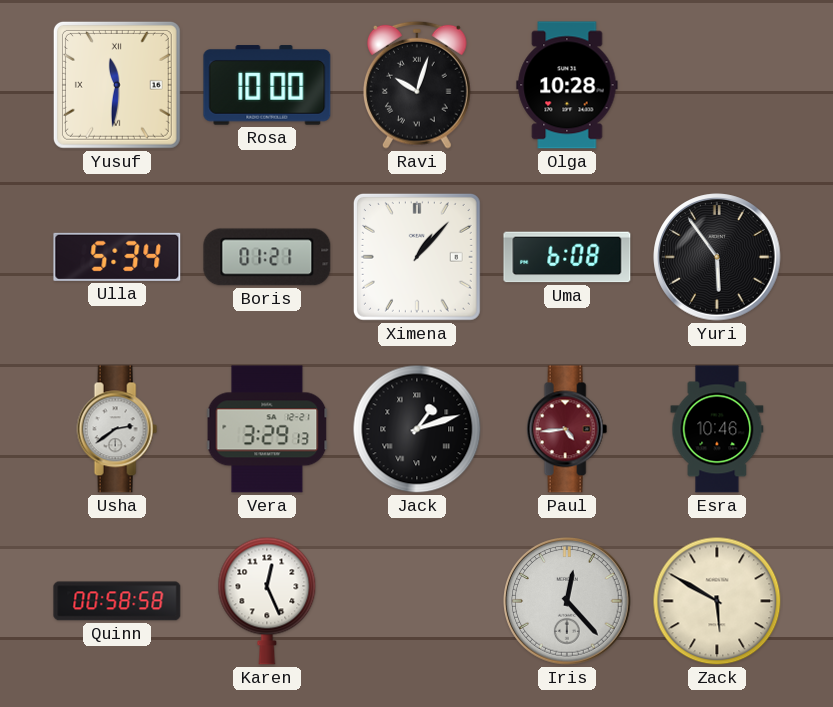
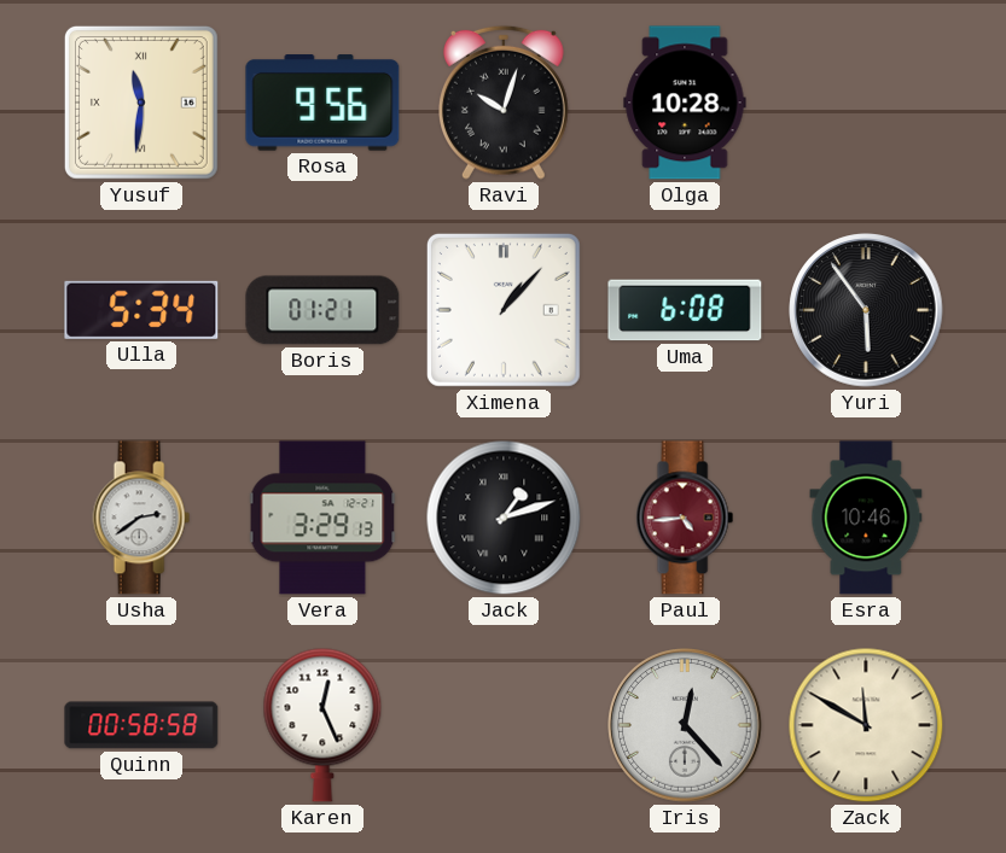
Rosa: 10:00 -> 9:56
Zack: 5:50 -> 11:50
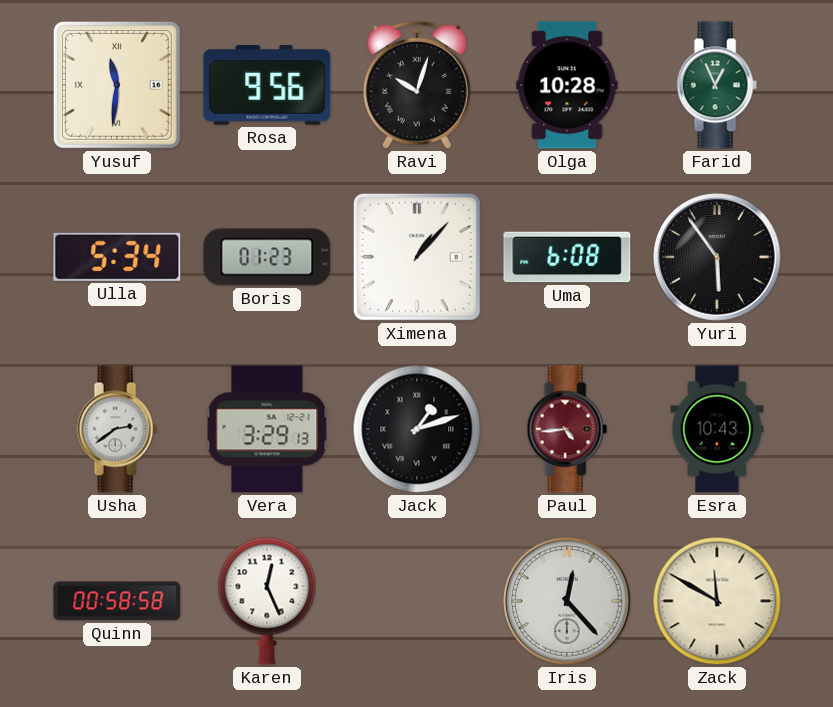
Farid: none -> 12:56
Boris: 01:21 -> 01:23
Esra: 10:46 -> 10:43
